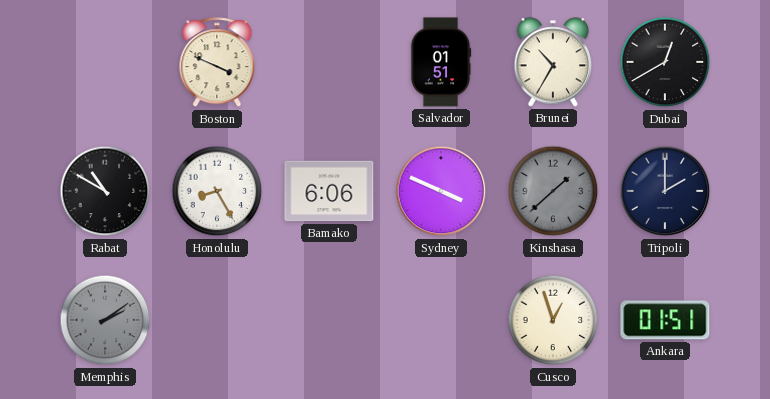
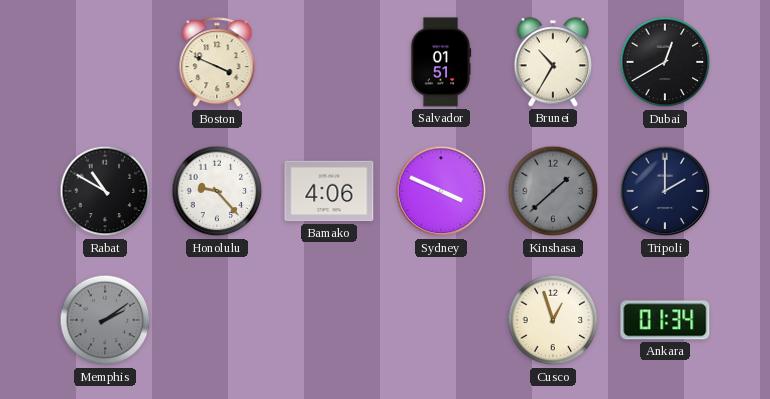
Honolulu: 8:25 -> 9:23
Bamako: 6:06 -> 4:06
Ankara: 01:51 -> 01:34
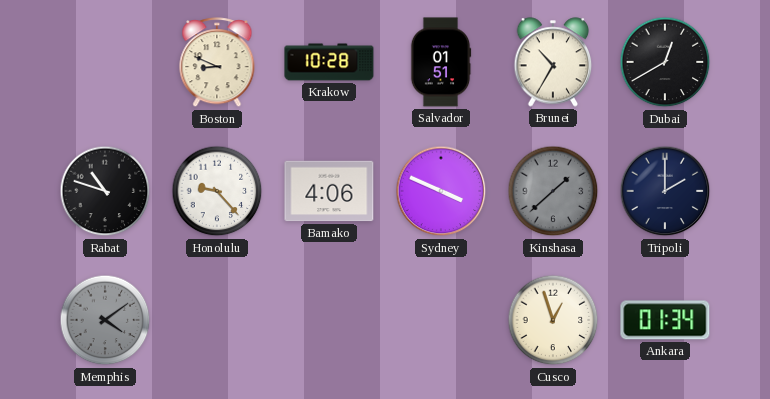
Boston: 3:49 -> 8:49
Krakow: none -> 10:28
Rabat: 10:50 -> 10:48
Memphis: 2:09 -> 4:09
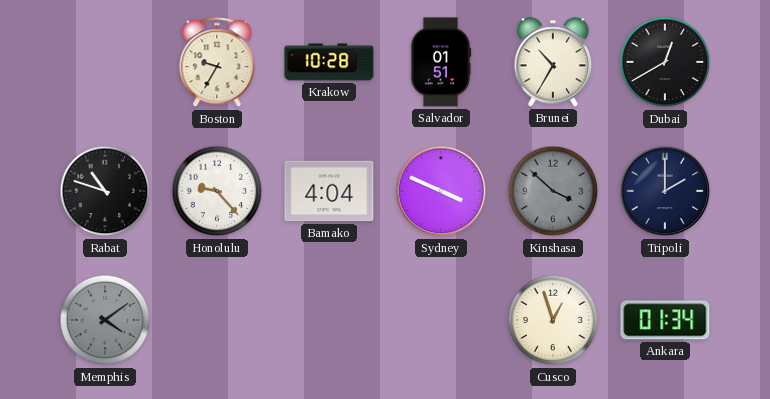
Boston: 8:49 -> 9:35
Bamako: 4:06 -> 4:04
Kinshasa: 1:38 -> 3:52
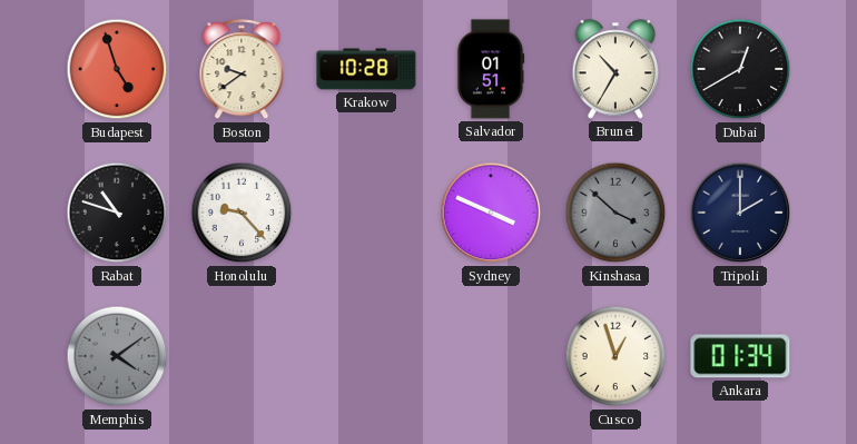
Budapest: none -> 4:57
Boston: 9:35 -> 9:39
Bamako: 4:04 -> none
